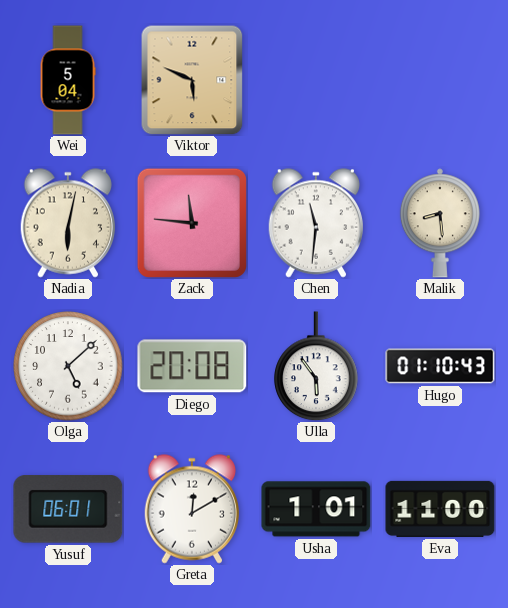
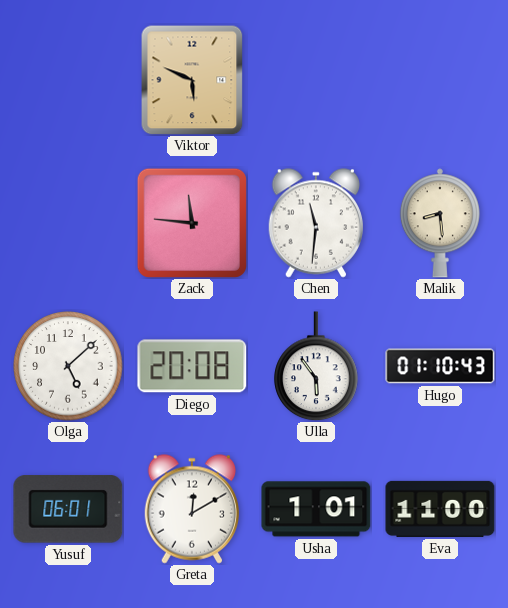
Wei: 5:04 -> none
Nadia: 6:02 -> none
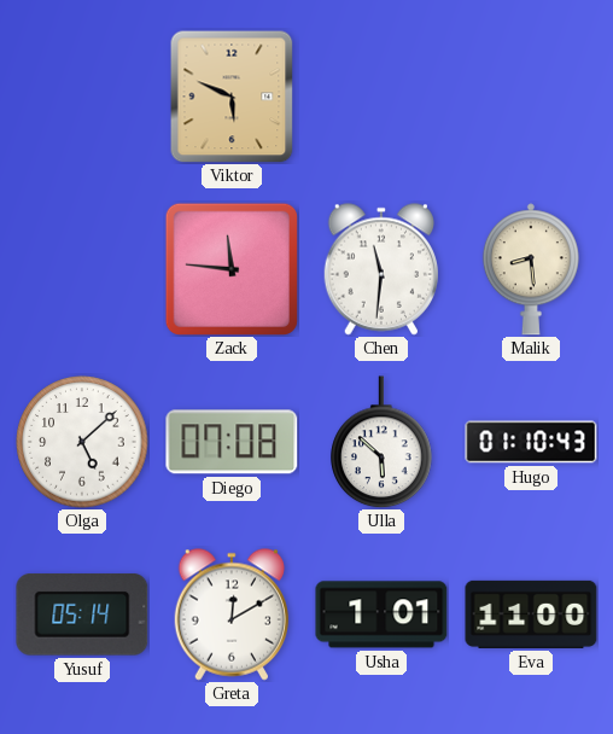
Diego: 20:08 -> 07:08
Ulla: 5:54 -> 5:52
Yusuf: 06:01 -> 05:14
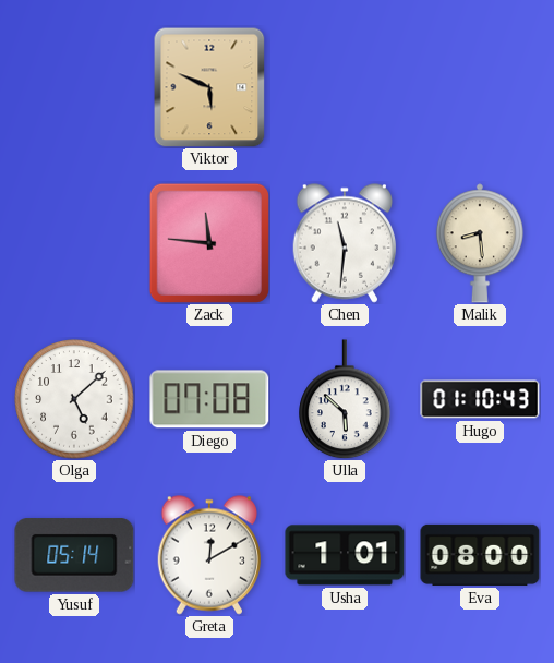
Eva: 11:00 -> 08:00
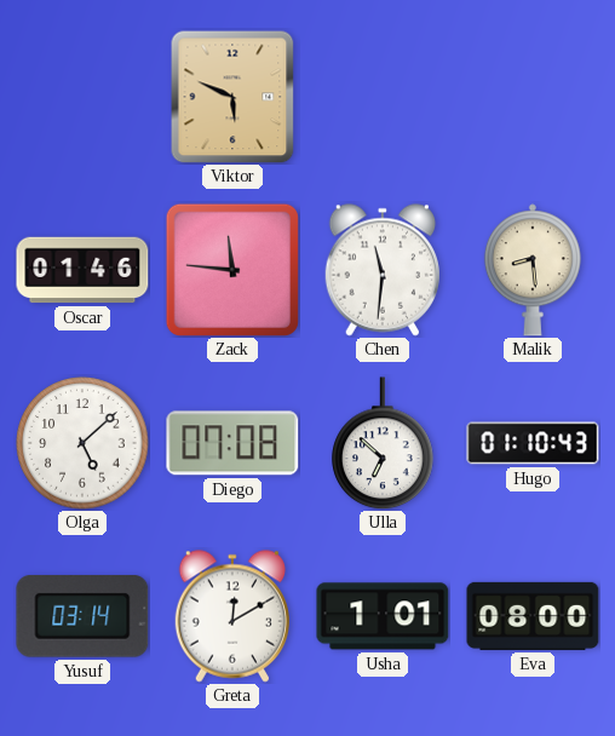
Oscar: none -> 01:46
Ulla: 5:52 -> 6:52
Yusuf: 05:14 -> 03:14
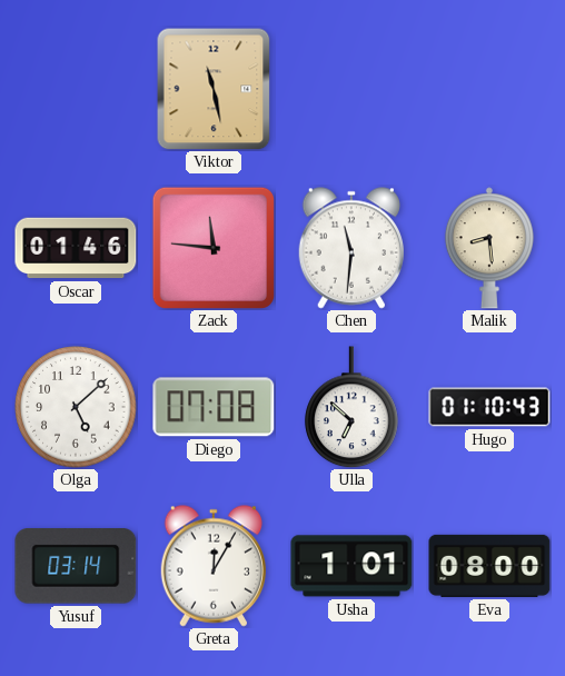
Viktor: 5:49 -> 11:28
Greta: 12:10 -> 12:05
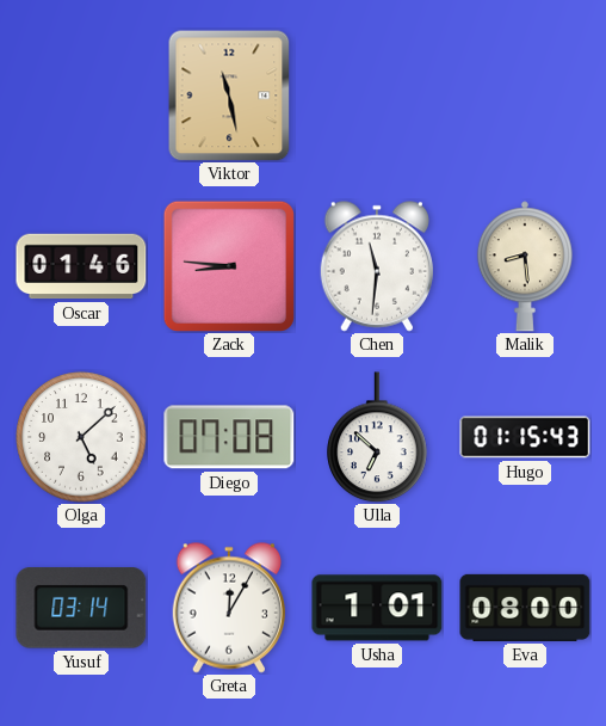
Zack: 11:46 -> 8:46
Hugo: 01:10 -> 01:15
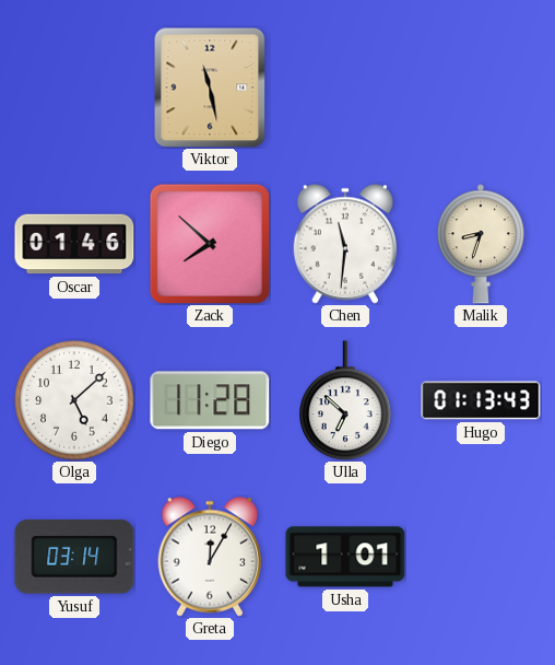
Zack: 8:46 -> 7:52
Malik: 8:29 -> 8:33
Diego: 07:08 -> 11:28
Hugo: 01:15 -> 01:13
Eva: 08:00 -> none
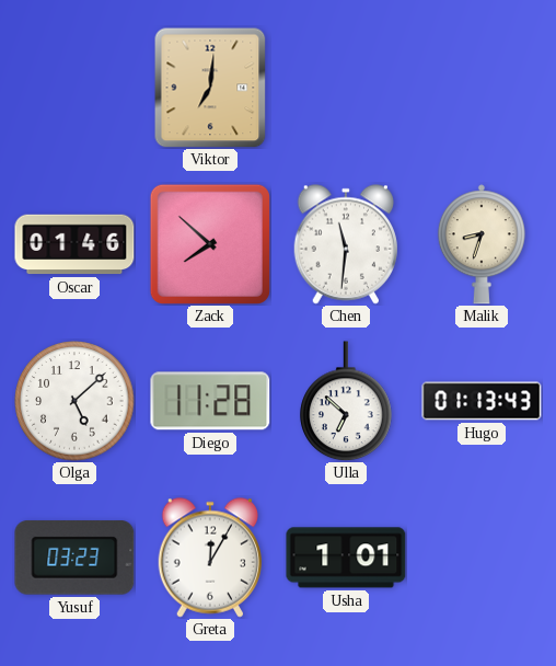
Viktor: 11:28 -> 7:01
Yusuf: 03:14 -> 03:23
